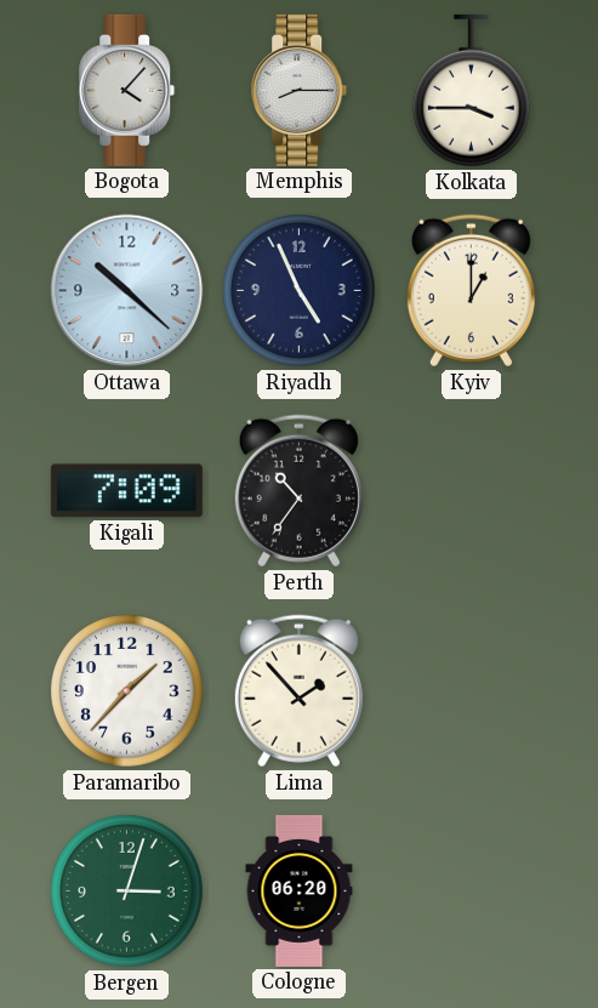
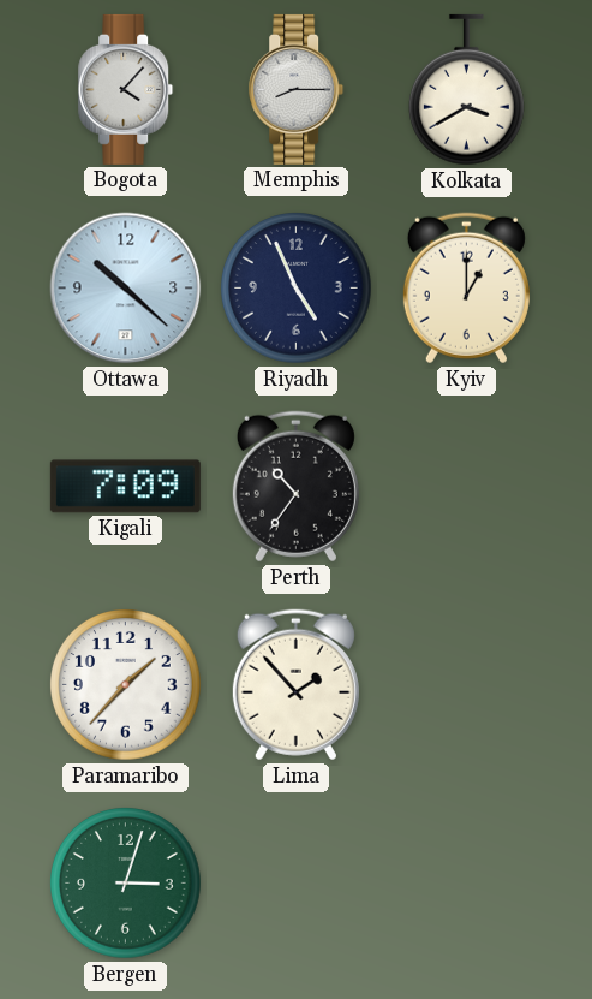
Kolkata: 3:45 -> 3:40
Cologne: 06:20 -> none
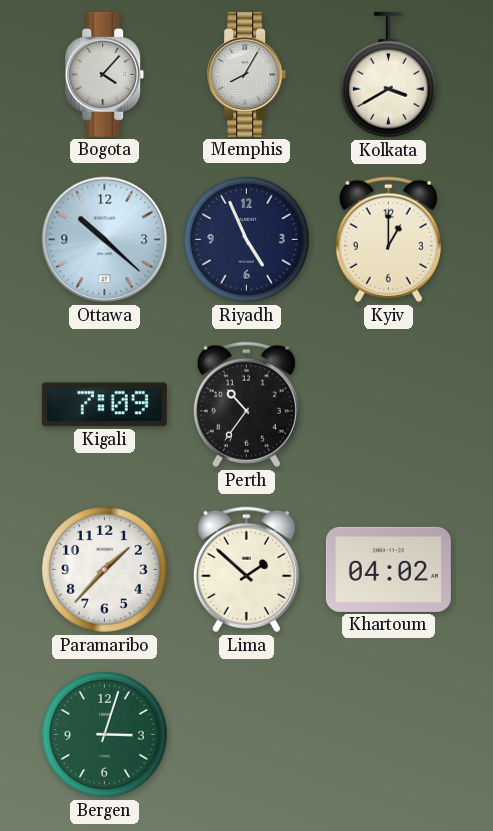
Memphis: 8:15 -> 8:05
Lima: 1:53 -> 1:52
Khartoum: none -> 04:02
